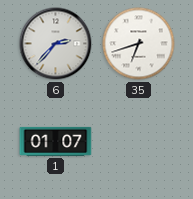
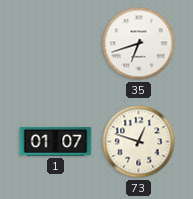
6: 2:37 -> none
73: none -> 12:48
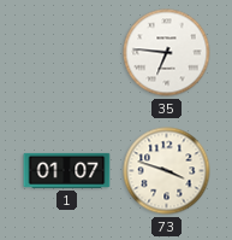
35: 6:42 -> 6:46
73: 12:48 -> 3:48
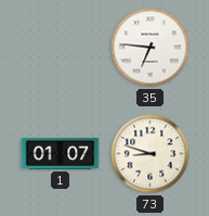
73: 3:48 -> 8:48
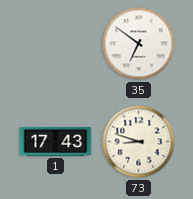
35: 6:46 -> 6:51
1: 01:07 -> 17:43
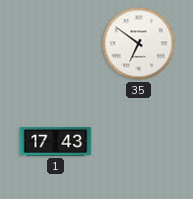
73: 8:48 -> none
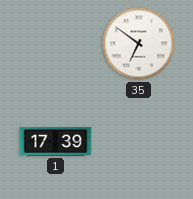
1: 17:43 -> 17:39
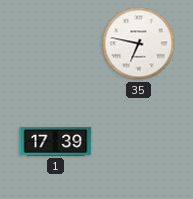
35: 6:51 -> 6:47
